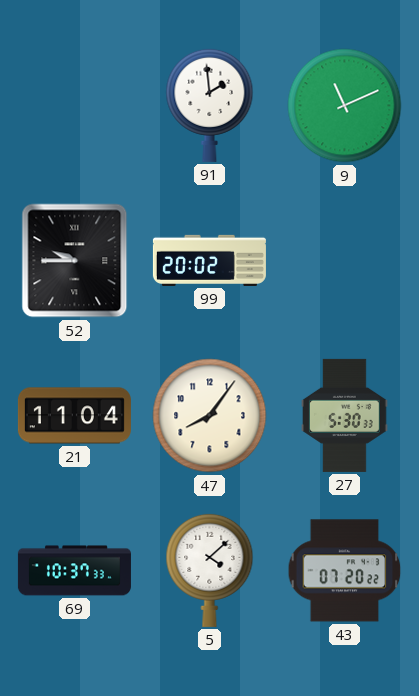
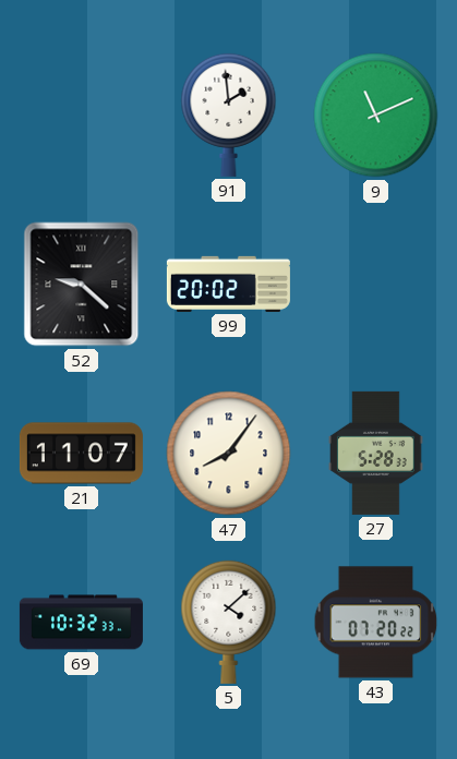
52: 9:45 -> 9:22
21: 11:04 -> 11:07
27: 5:30 -> 5:28
69: 10:37 -> 10:32
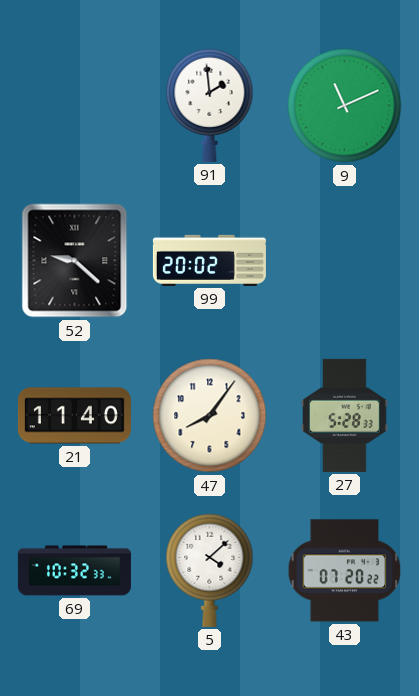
21: 11:07 -> 11:40
